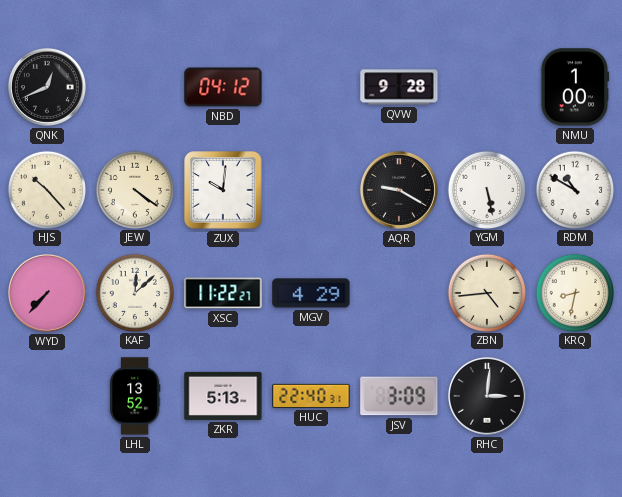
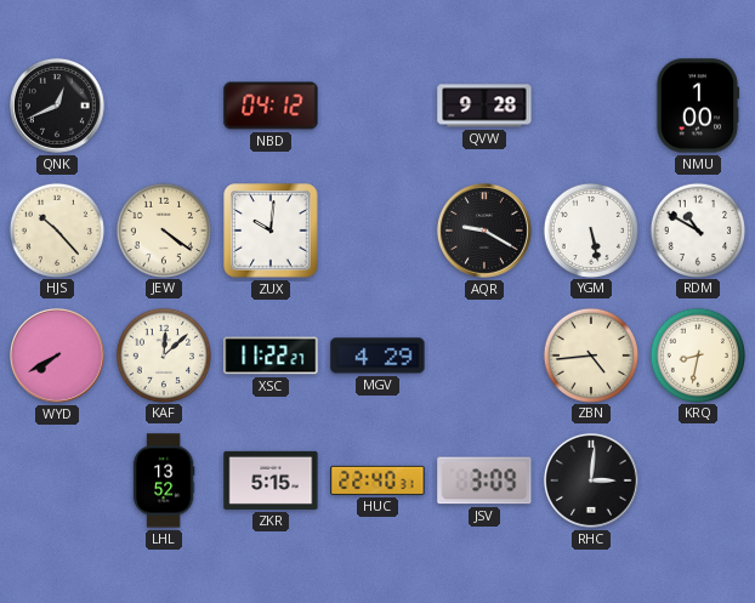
WYD: 7:37 -> 7:40
ZKR: 5:13 -> 5:15
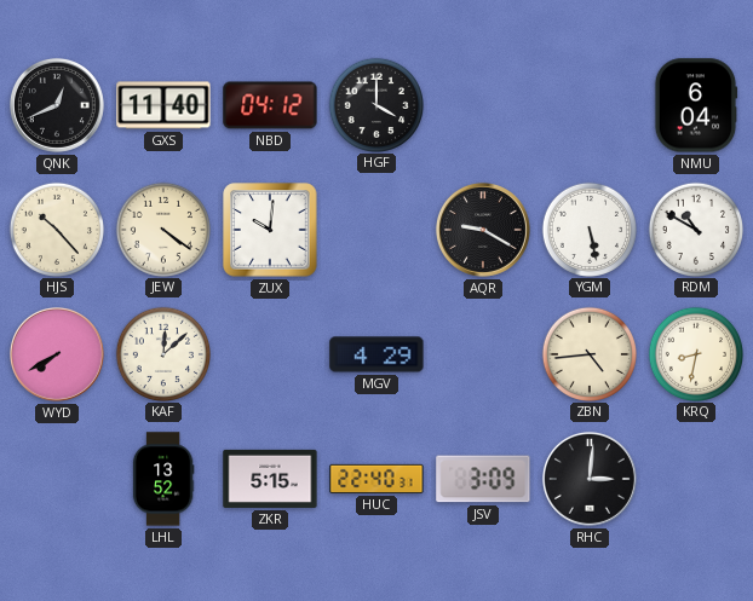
GXS: none -> 11:40
HGF: none -> 4:00
QVW: 9:28 -> none
NMU: 1:00 -> 6:04
XSC: 11:22 -> none
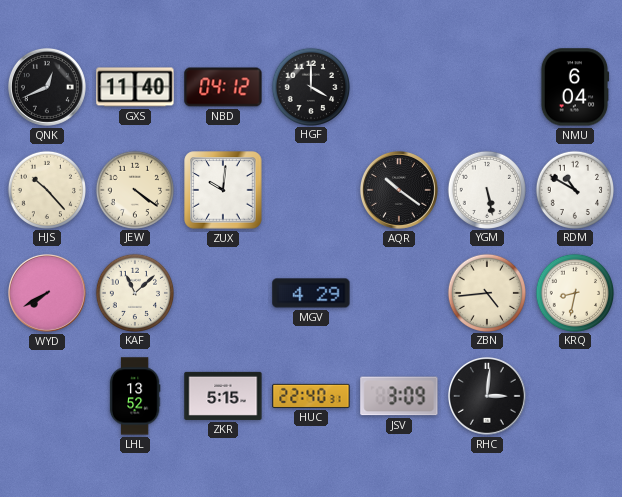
AQR: 9:20 -> 10:21
KAF: 12:08 -> 11:08
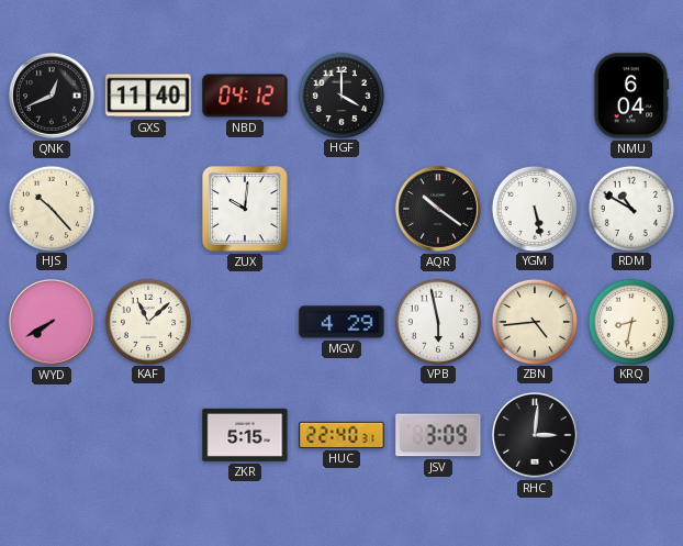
JEW: 4:21 -> none
VPB: none -> 5:58
LHL: 13:52 -> none
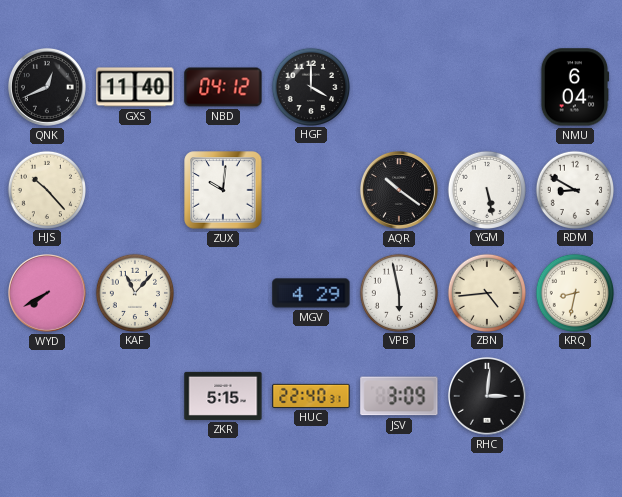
RDM: 10:50 -> 8:50
KAF: 11:08 -> 11:07
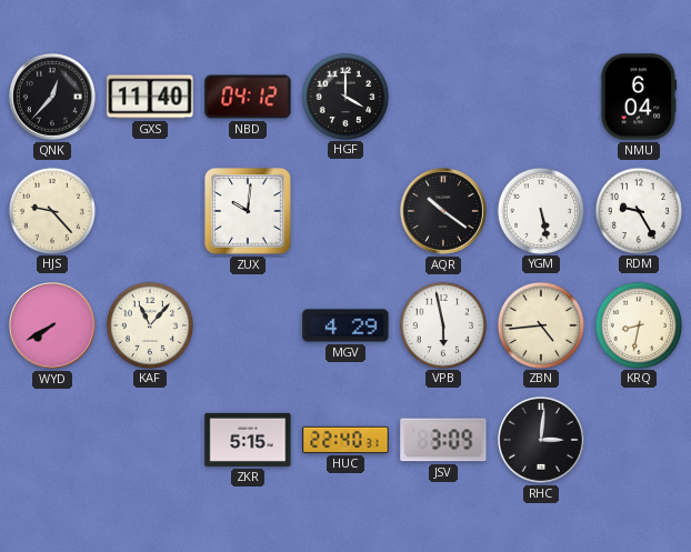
QNK: 12:41 -> 12:37
HJS: 10:23 -> 9:23
RDM: 8:50 -> 9:25
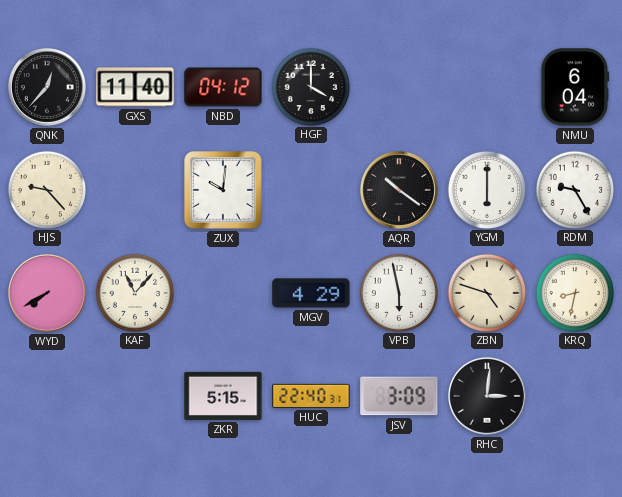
YGM: 5:28 -> 6:00
ZBN: 4:44 -> 4:48
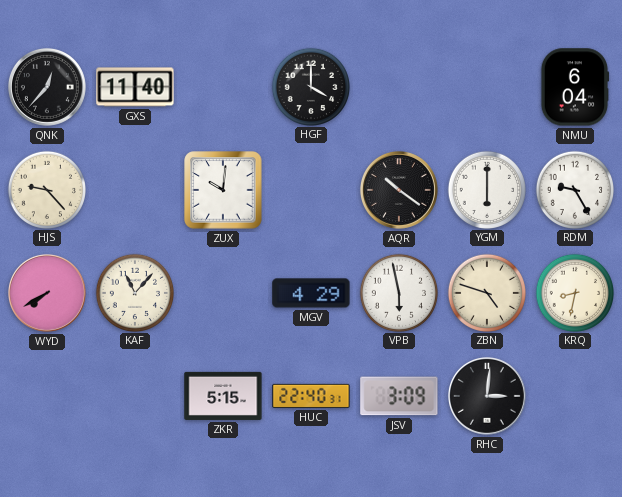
NBD: 04:12 -> none
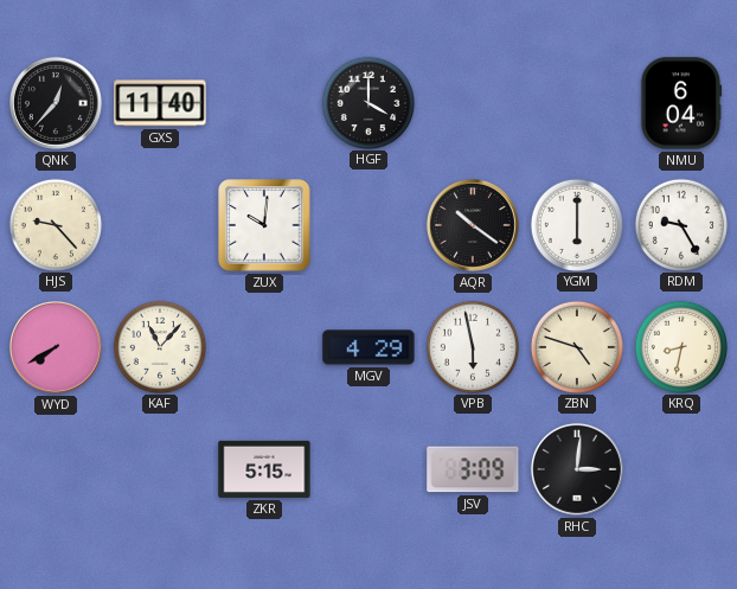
HUC: 22:40 -> none
